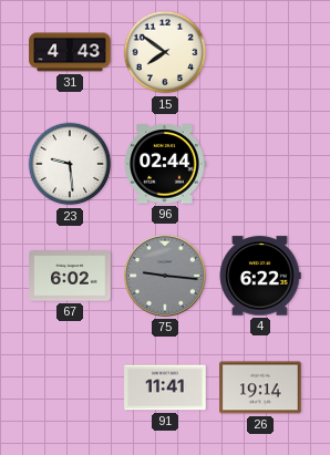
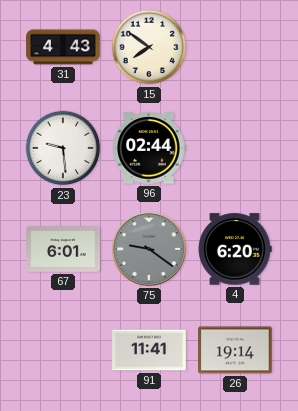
67: 6:02 -> 6:01
75: 9:16 -> 9:21
4: 6:22 -> 6:20
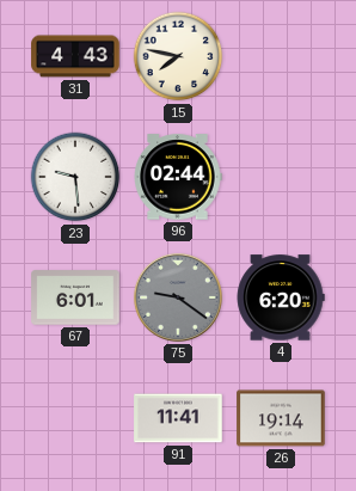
15: 7:51 -> 7:47
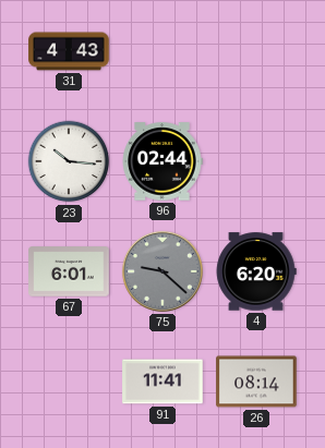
15: 7:47 -> none
23: 9:29 -> 10:16
75: 9:21 -> 9:22
26: 19:14 -> 08:14
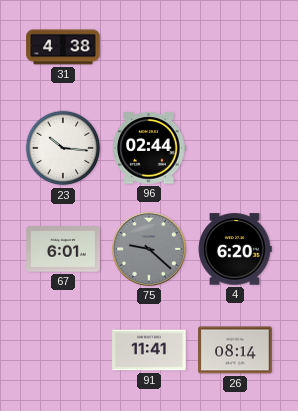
31: 4:43 -> 4:38
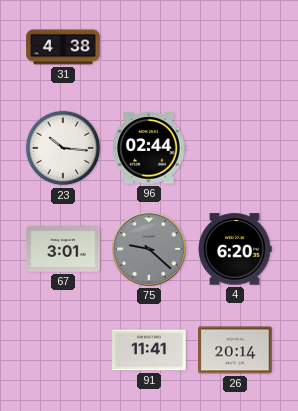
67: 6:01 -> 3:01
26: 08:14 -> 20:14
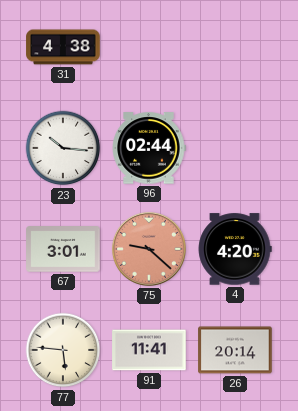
75 dial: grey -> salmon
4: 6:20 -> 4:20
77: none -> 5:46
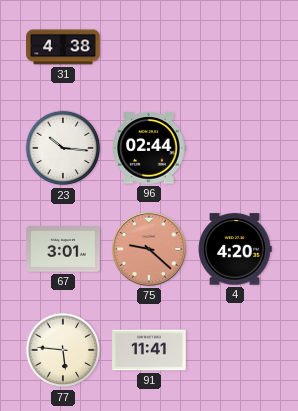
26: 20:14 -> none
